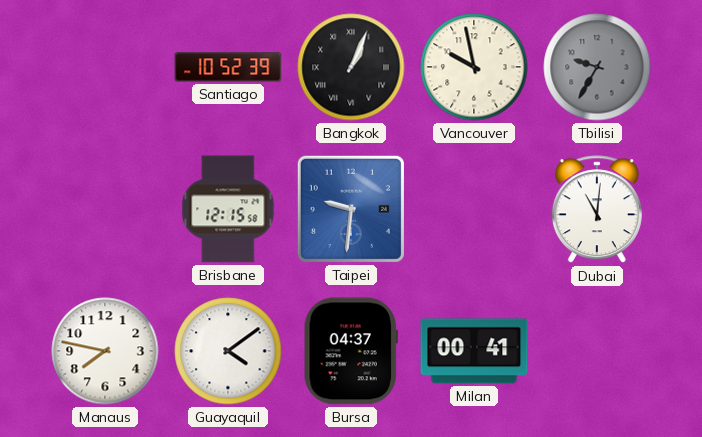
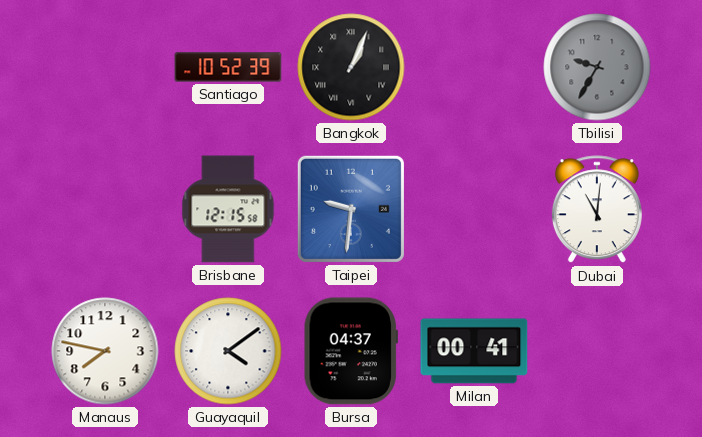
Vancouver: 9:58 -> none
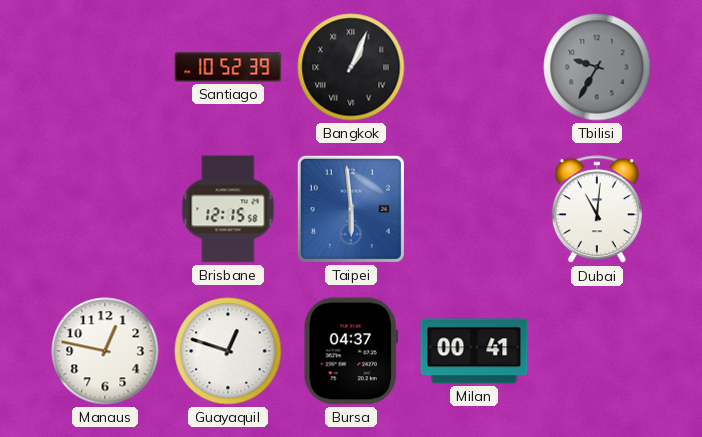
Taipei: 9:31 -> 5:59
Manaus: 7:47 -> 12:47
Guayaquil: 4:09 -> 12:48
